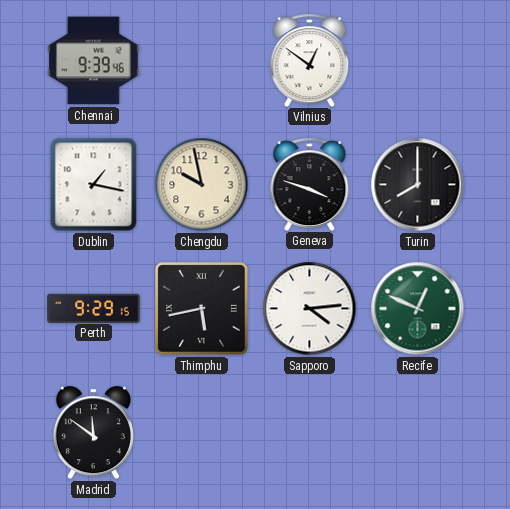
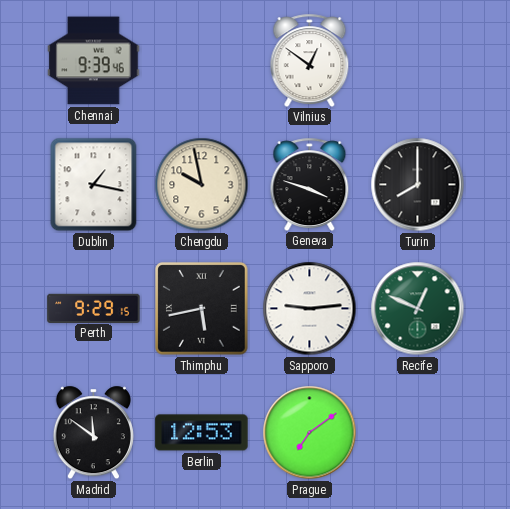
Sapporo: 4:14 -> 9:14
Berlin: none -> 12:53
Prague: none -> 7:09
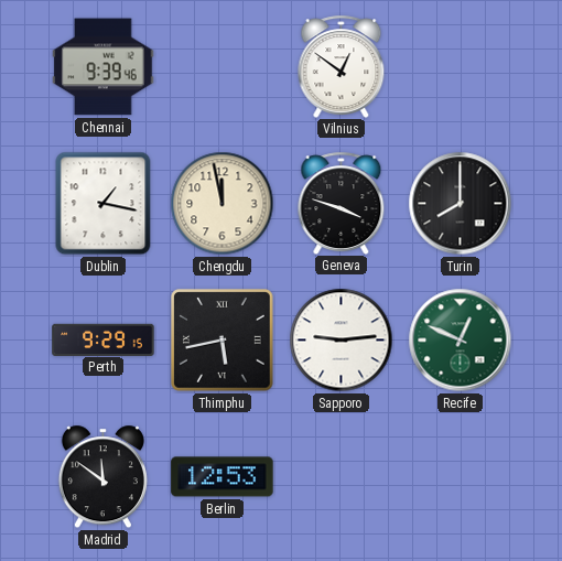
Chengdu: 9:58 -> 11:58
Prague: 7:09 -> none
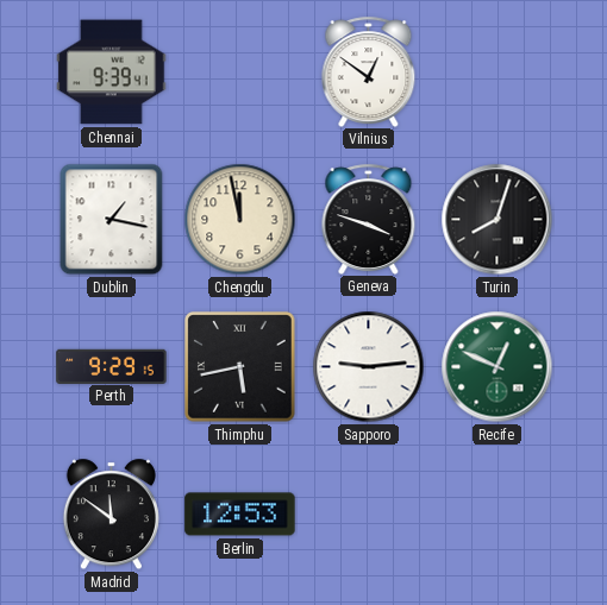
Chennai: 9:39:46 -> 9:39:41
Turin: 8:00 -> 8:03
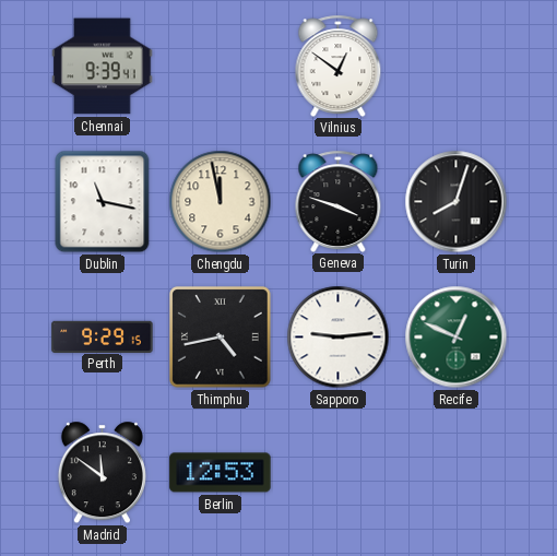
Dublin: 1:17 -> 11:17
Thimphu: 5:43 -> 4:43
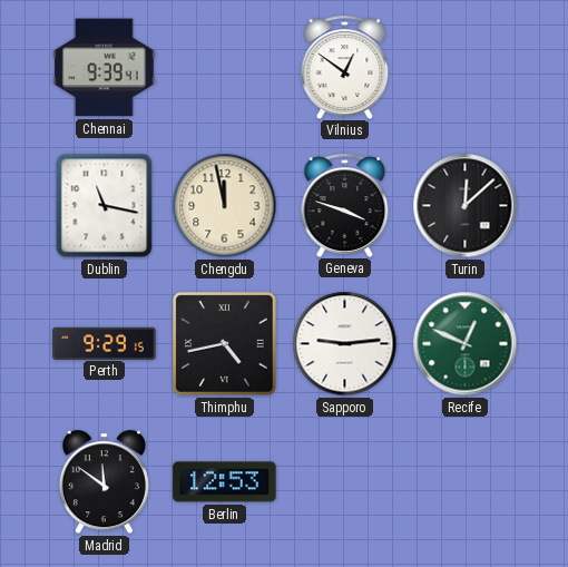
Turin: 8:03 -> 12:08
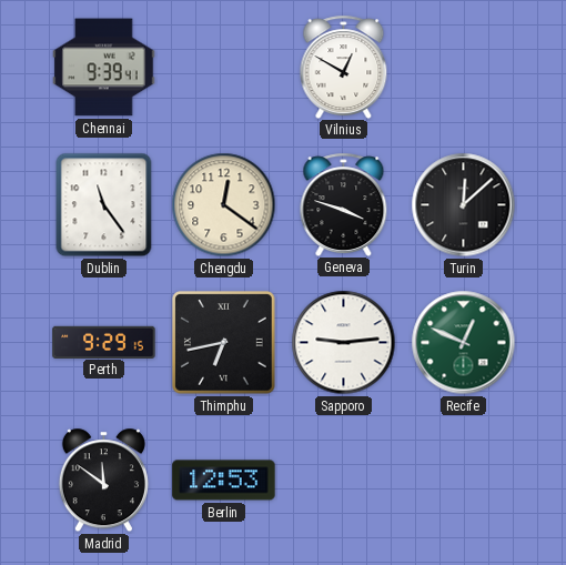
Vilnius: 12:51 -> 12:50
Dublin: 11:17 -> 11:24
Chengdu: 11:58 -> 12:21
Thimphu: 4:43 -> 6:43
